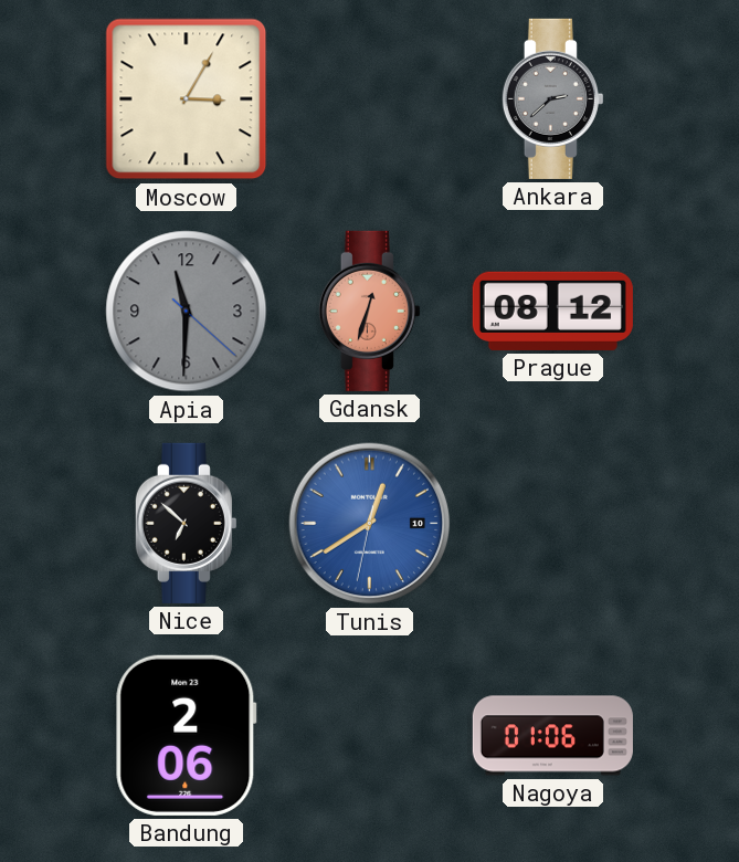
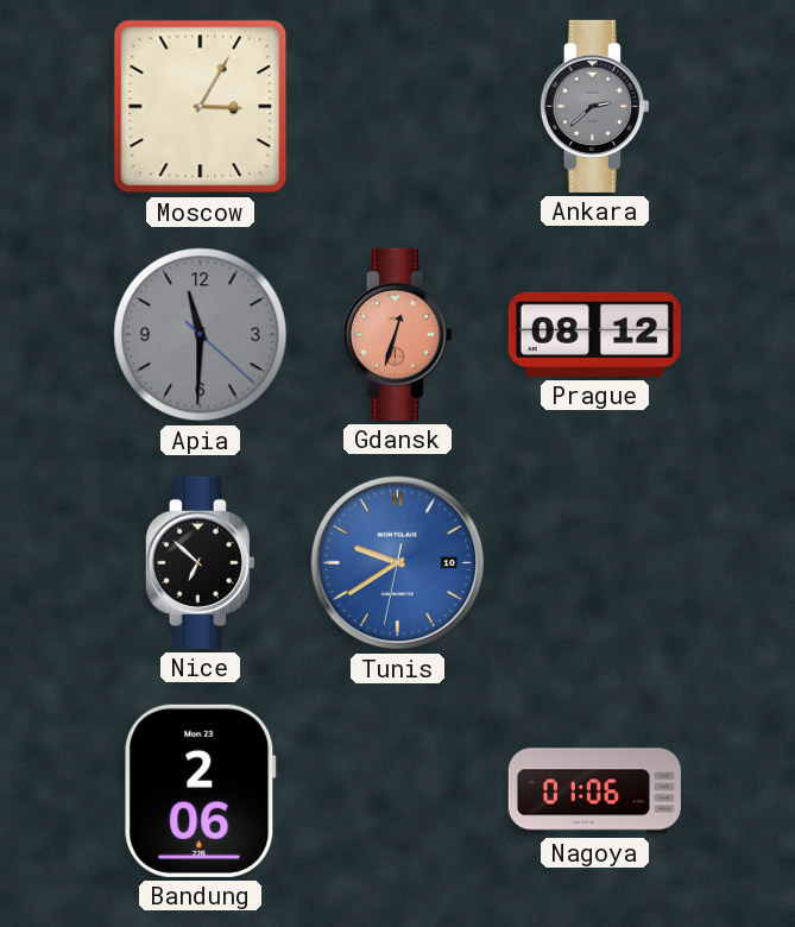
Tunis: 12:39 -> 9:39
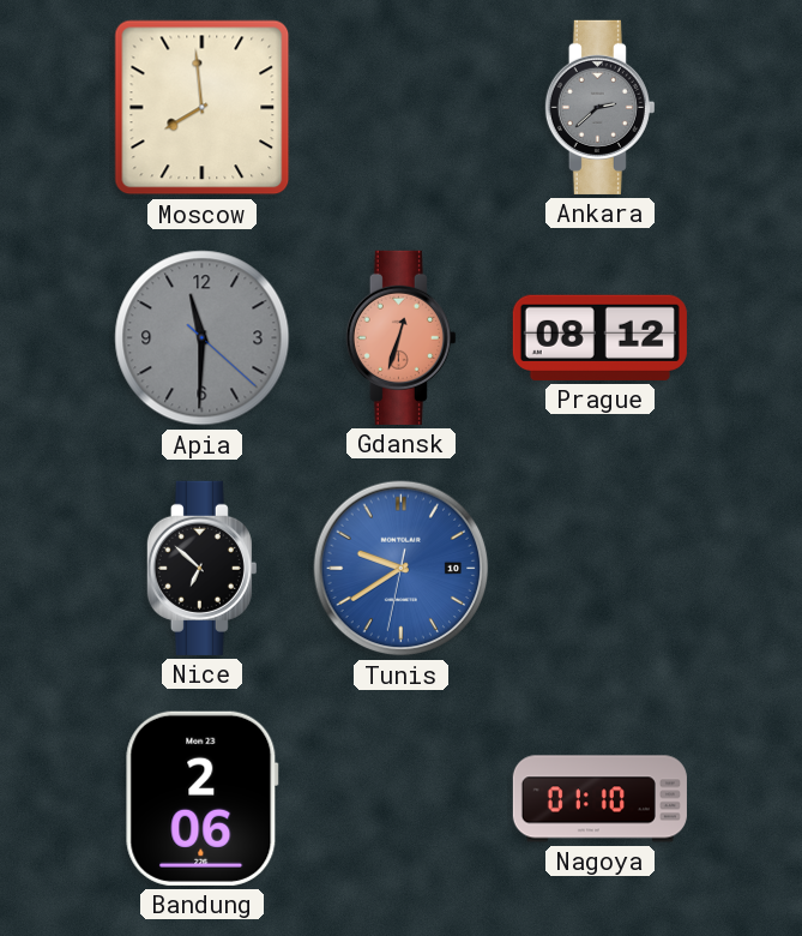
Moscow: 3:05 -> 7:59
Nagoya: 01:06 -> 01:10
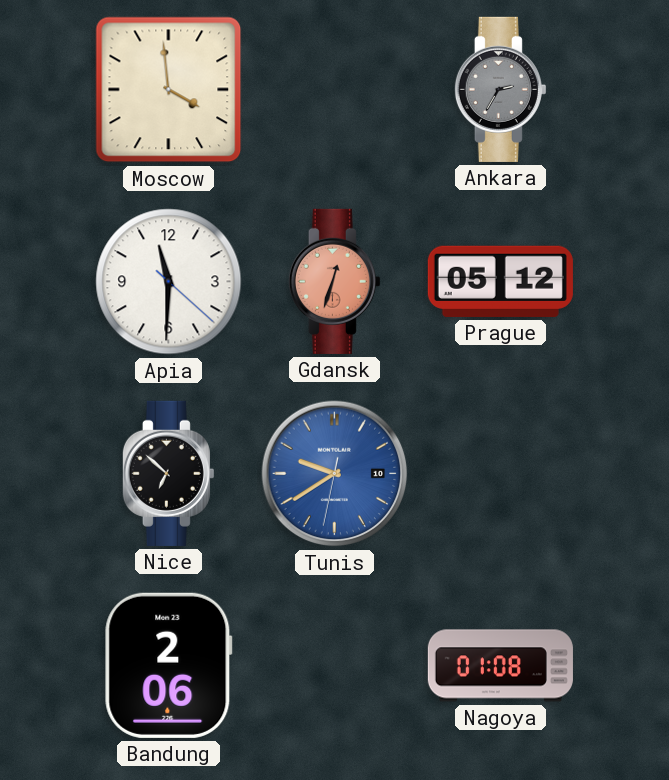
Moscow: 7:59 -> 3:59
Ankara: 2:38 -> 2:35
Apia dial: grey -> white
Prague: 08:12 -> 05:12
Nagoya: 01:10 -> 01:08
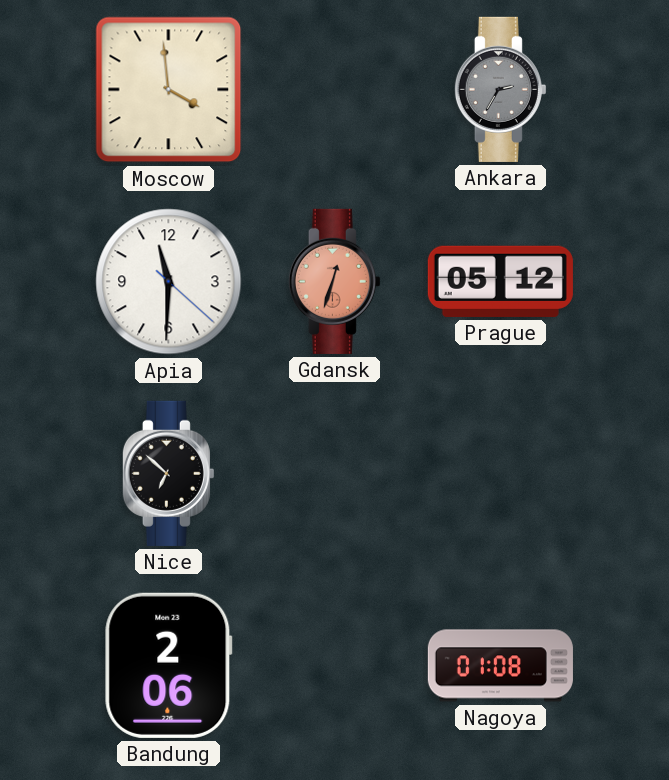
Tunis: 9:39 -> none
